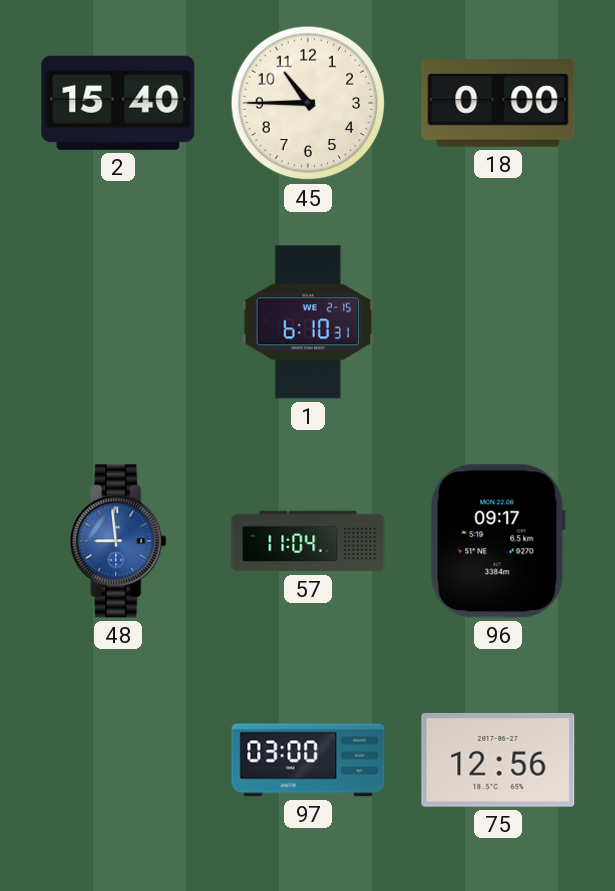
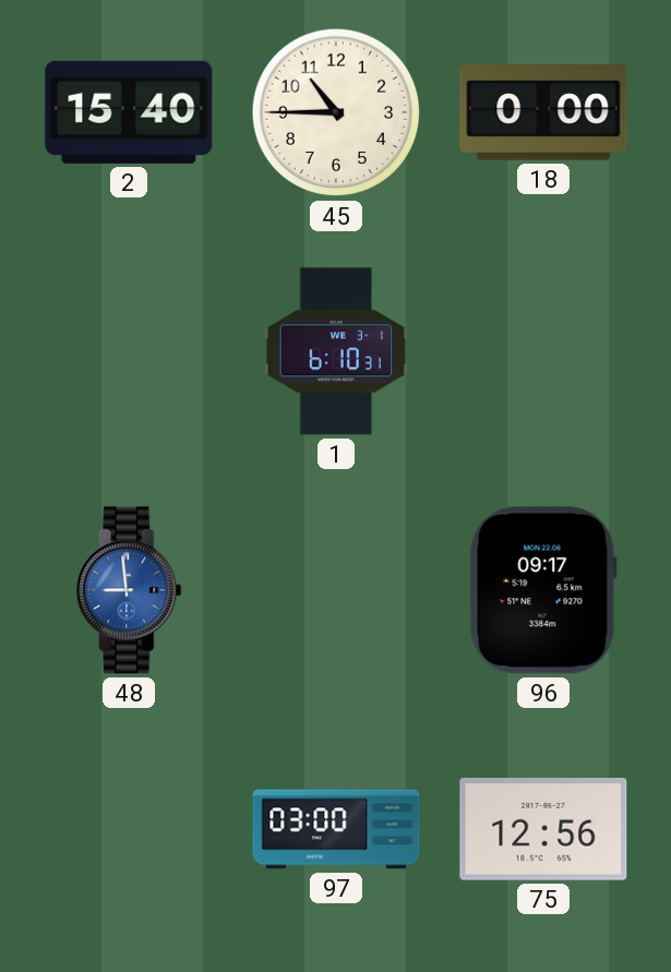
1 date: WE 2-15 -> WE 3-1
57: 11:04 -> none
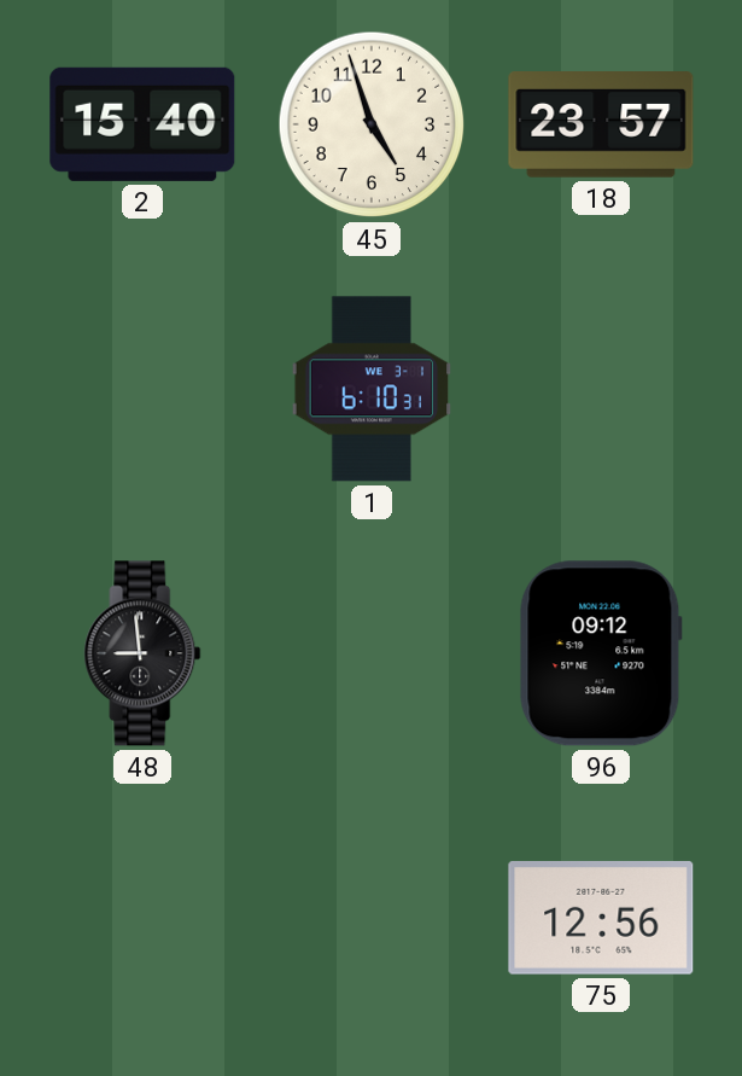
45: 10:45 -> 4:57
18: 0:00 -> 23:57
48 dial: blue -> black
96: 09:17 -> 09:12
97: 03:00 -> none
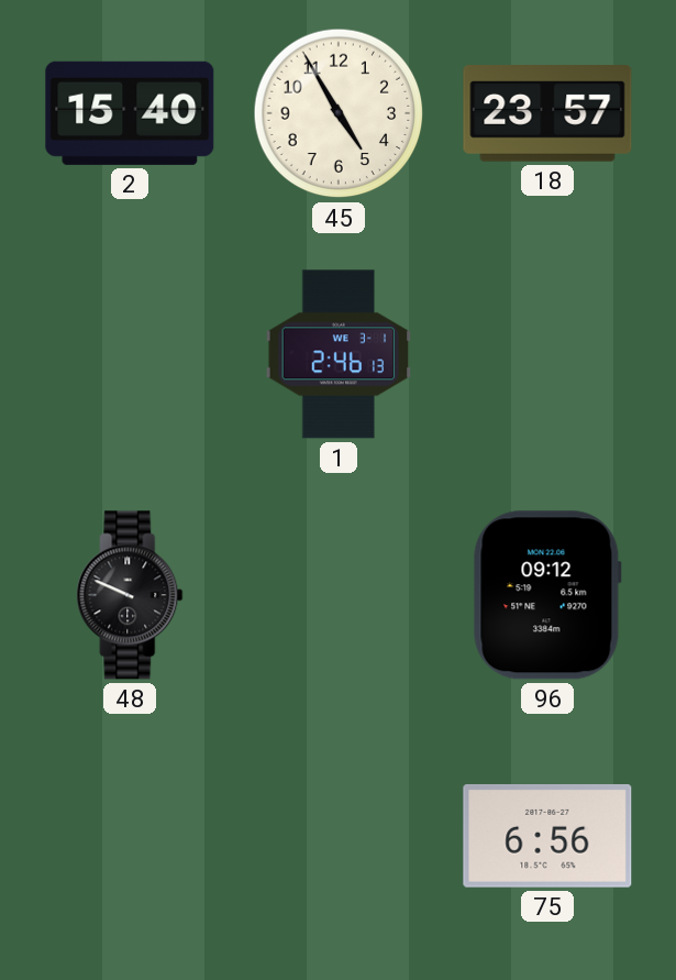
45: 4:57 -> 4:55
1: 6:10 -> 2:46
48: 8:59 -> 9:49
75: 12:56 -> 6:56
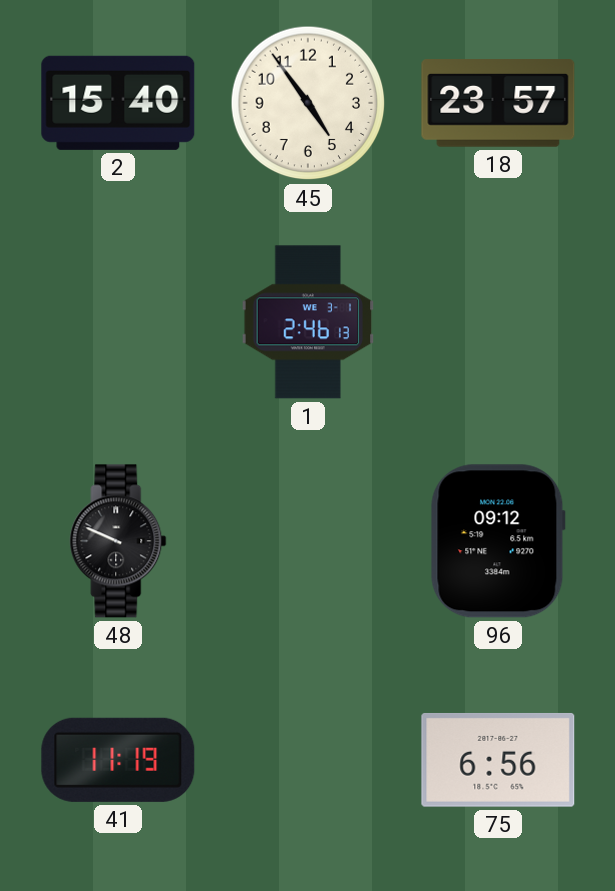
45: 4:55 -> 4:54
41: none -> 11:19
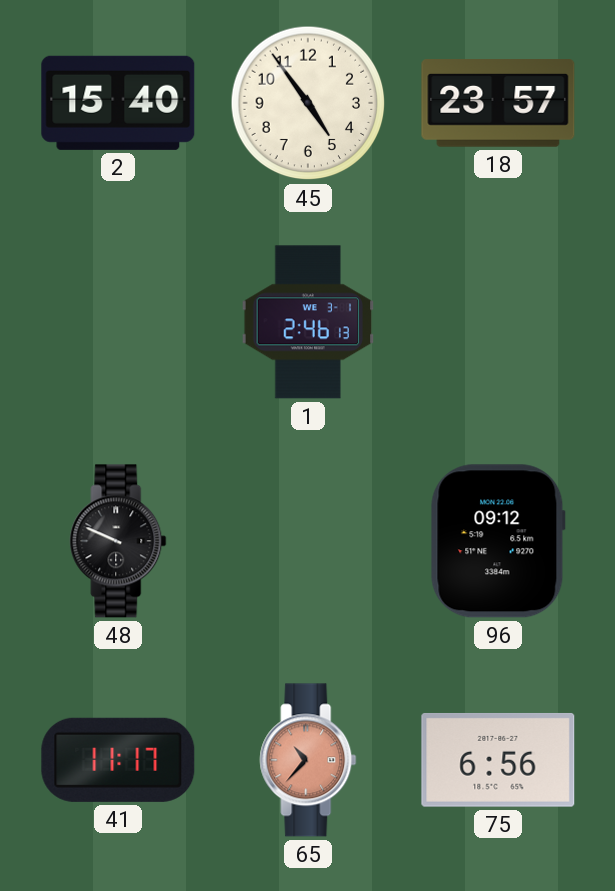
41: 11:19 -> 11:17
65: none -> 10:37
